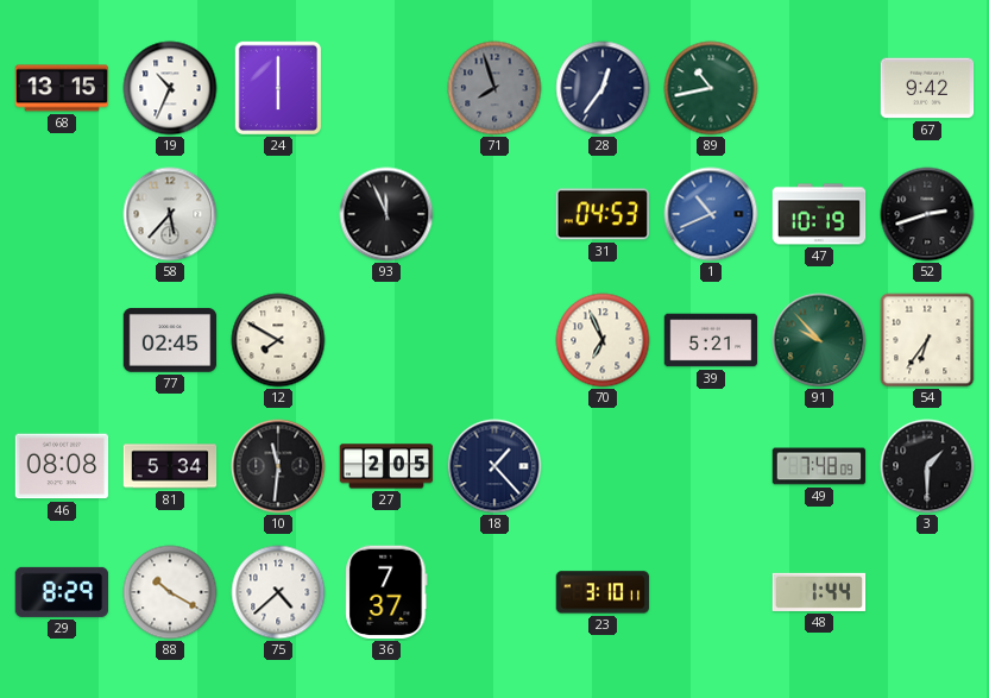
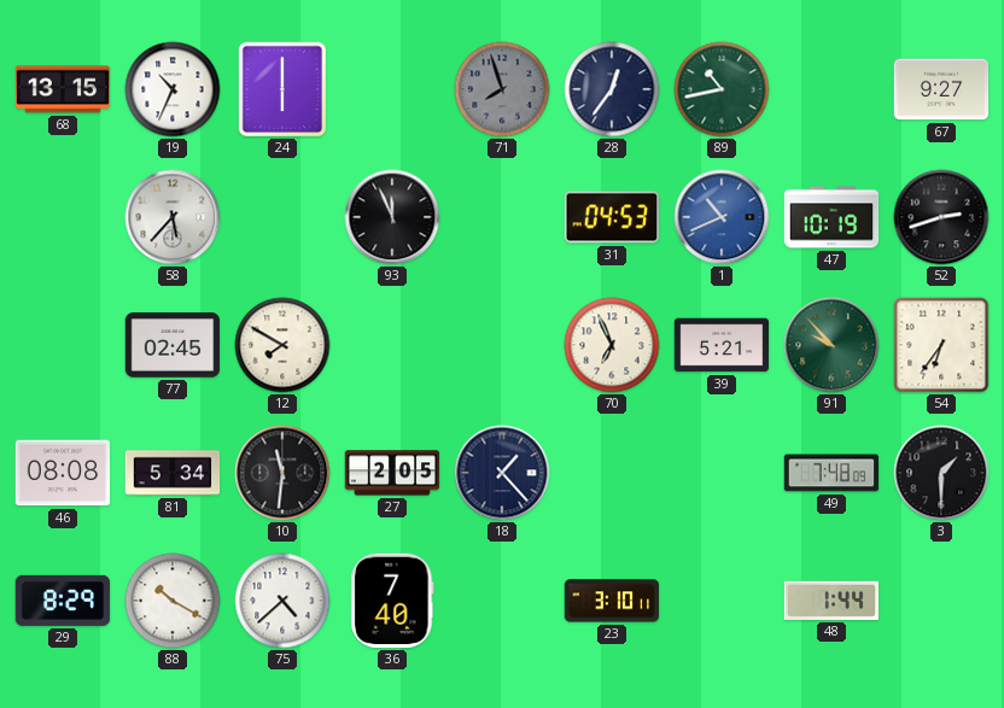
67: 9:42 -> 9:27
36: 7:37 -> 7:40
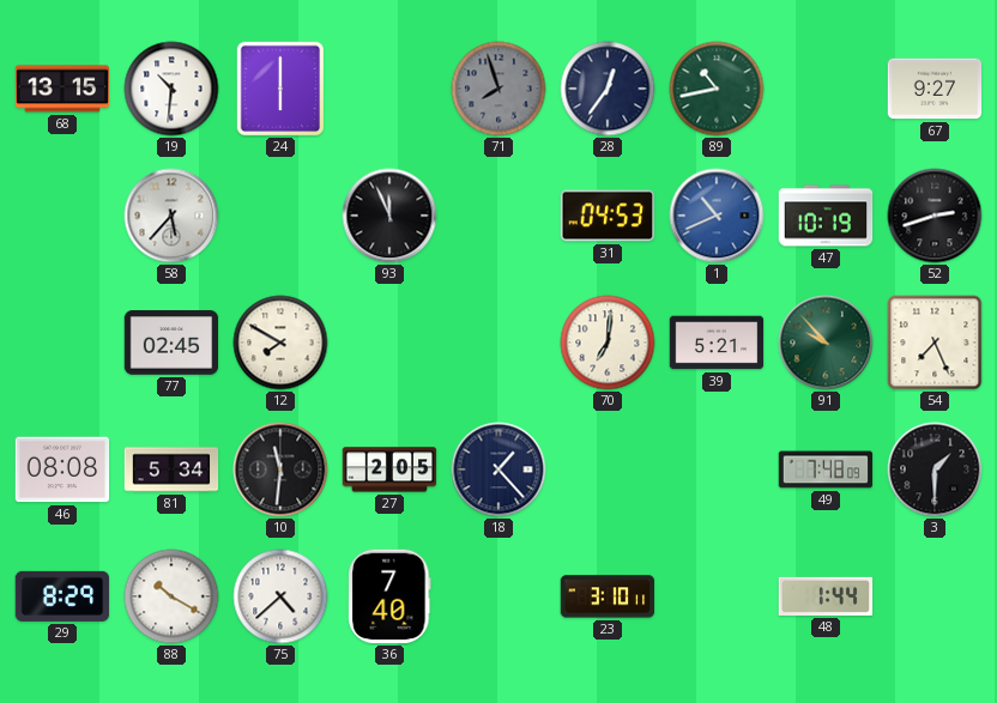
19: 10:34 -> 10:31
70: 6:56 -> 7:01
54: 6:36 -> 7:26
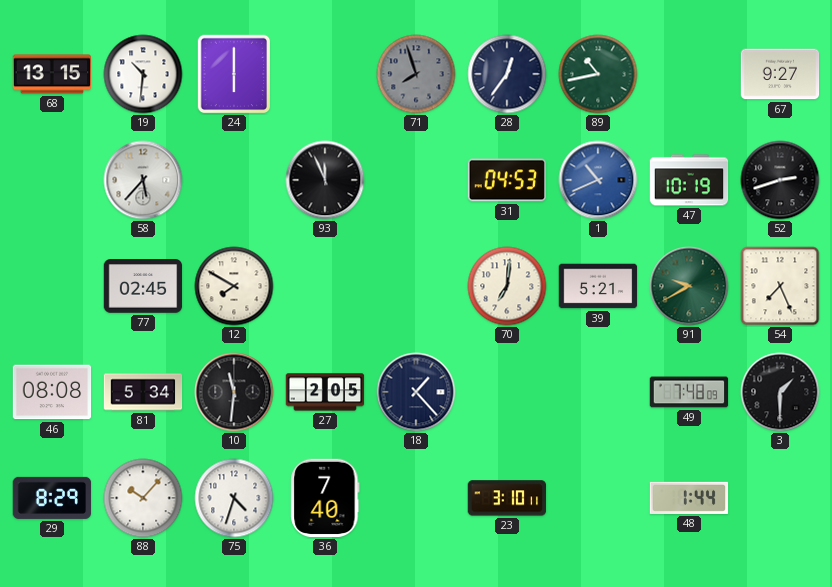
91: 9:53 -> 9:40
88: 10:20 -> 10:07
75: 4:38 -> 4:33
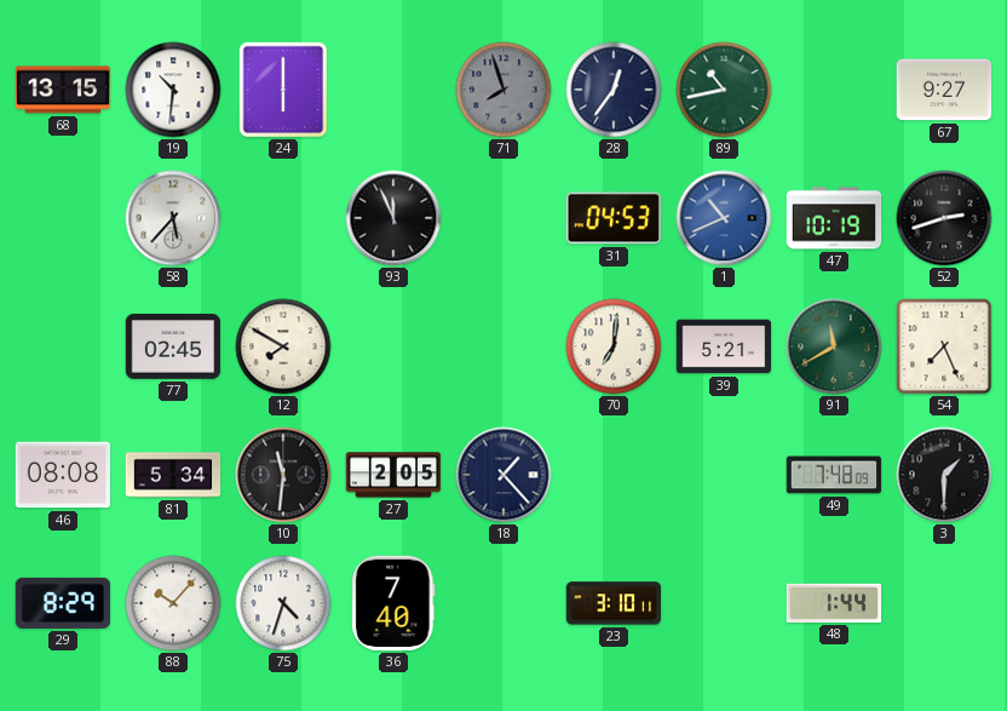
91: 9:40 -> 11:40
